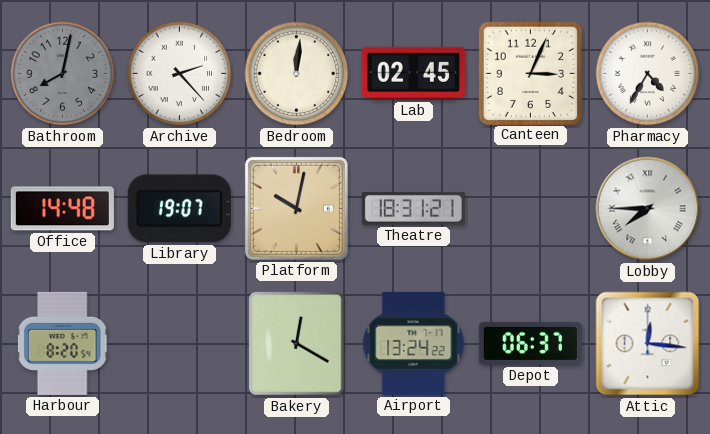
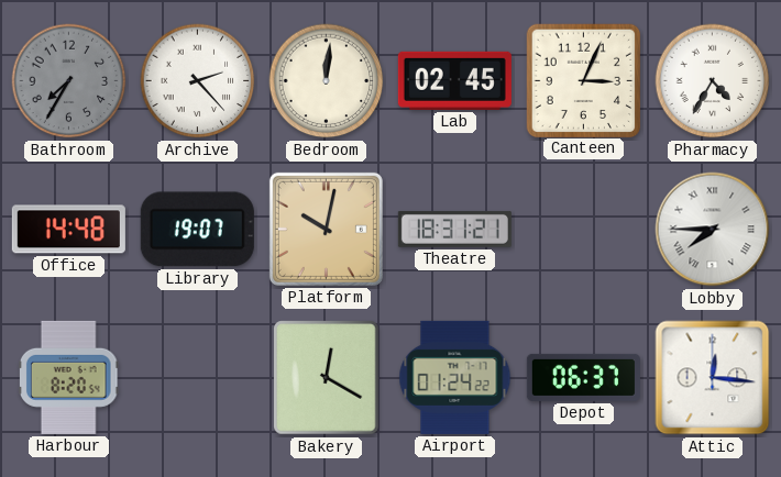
Bathroom: 8:02 -> 7:35
Airport: 13:24 -> 01:24
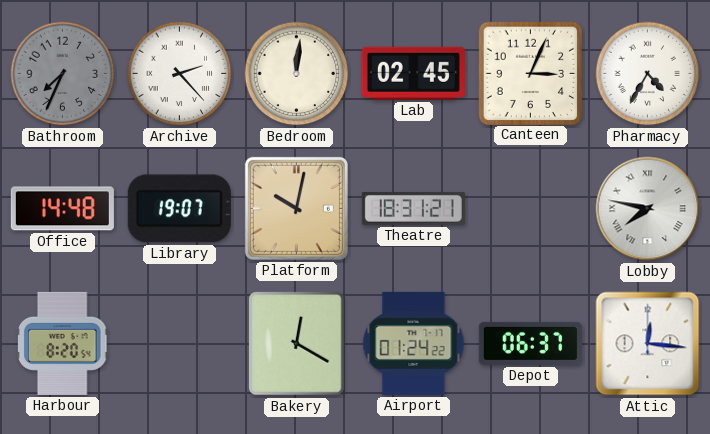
Bathroom: 7:35 -> 7:34
Lobby: 7:45 -> 7:47
